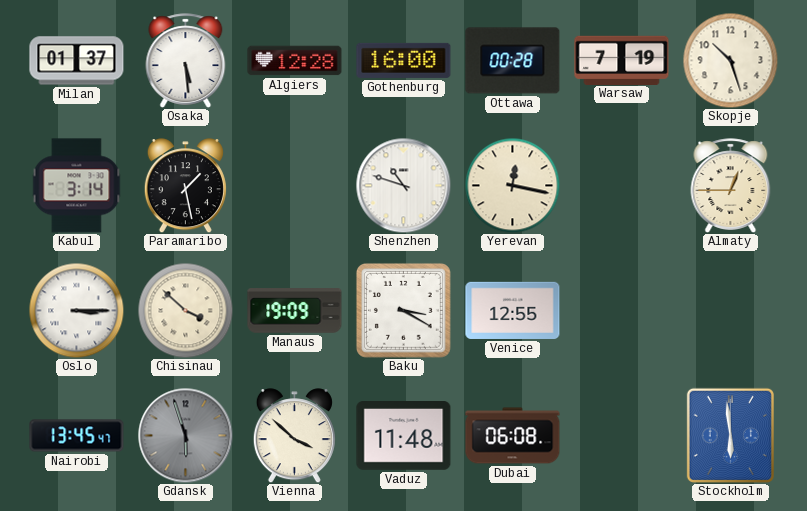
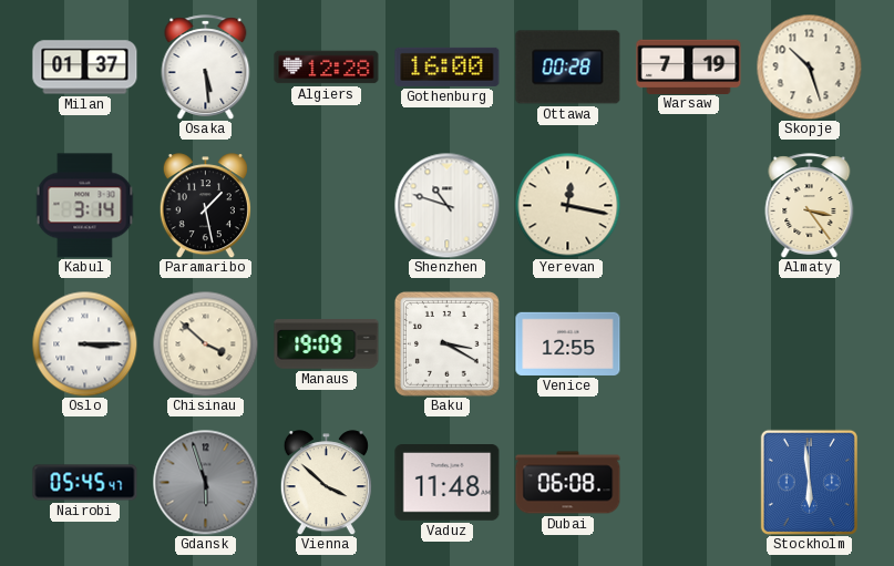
Almaty: 12:45 -> 3:24
Nairobi: 13:45 -> 05:45
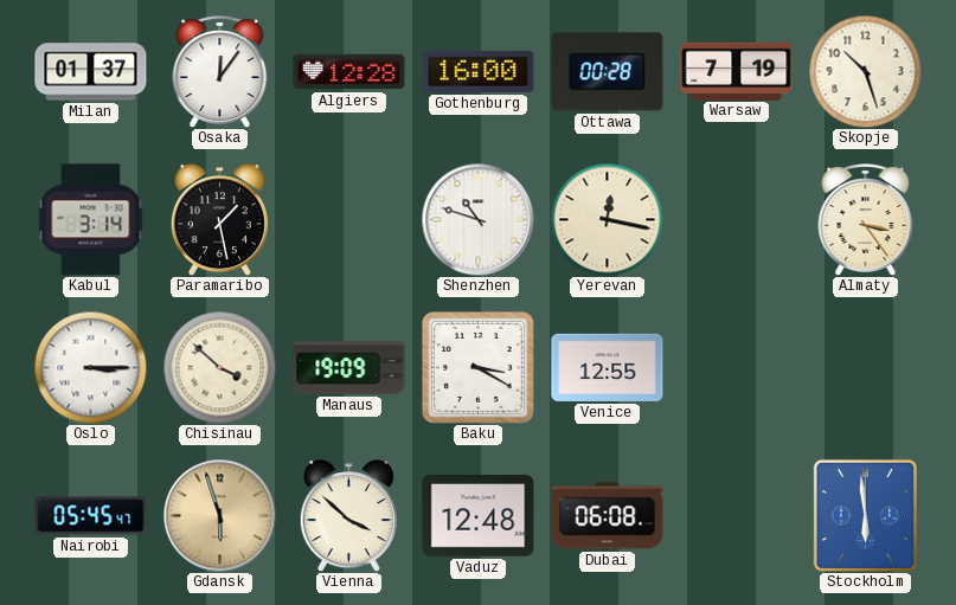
Osaka: 5:29 -> 12:06
Gdansk dial: grey -> champagne
Vaduz: 11:48 -> 12:48
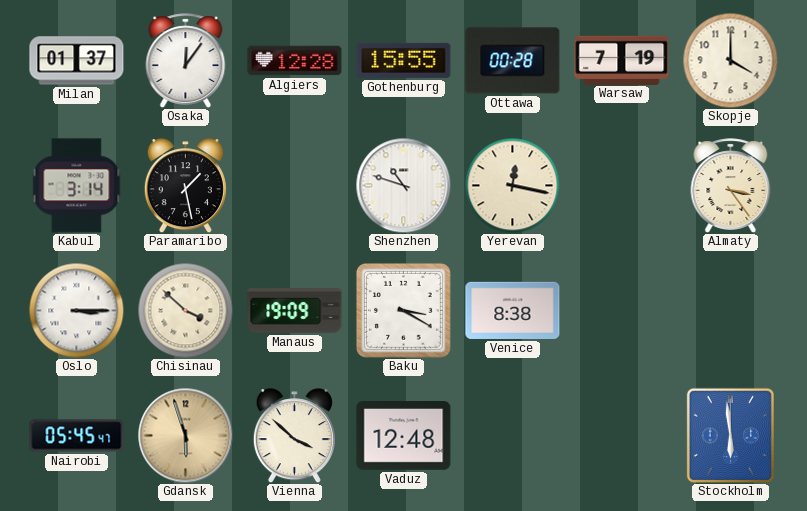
Gothenburg: 16:00 -> 15:55
Skopje: 10:27 -> 4:00
Venice: 12:55 -> 8:38
Dubai: 06:08 -> none
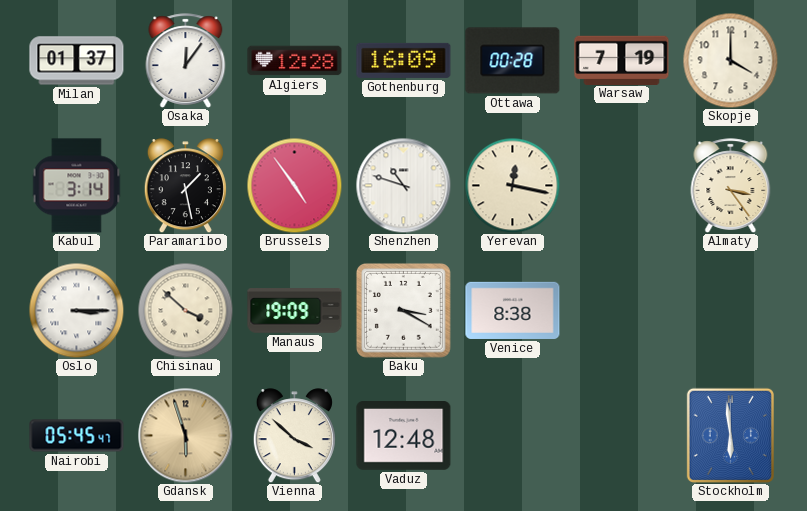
Gothenburg: 15:55 -> 16:09
Brussels: none -> 4:54
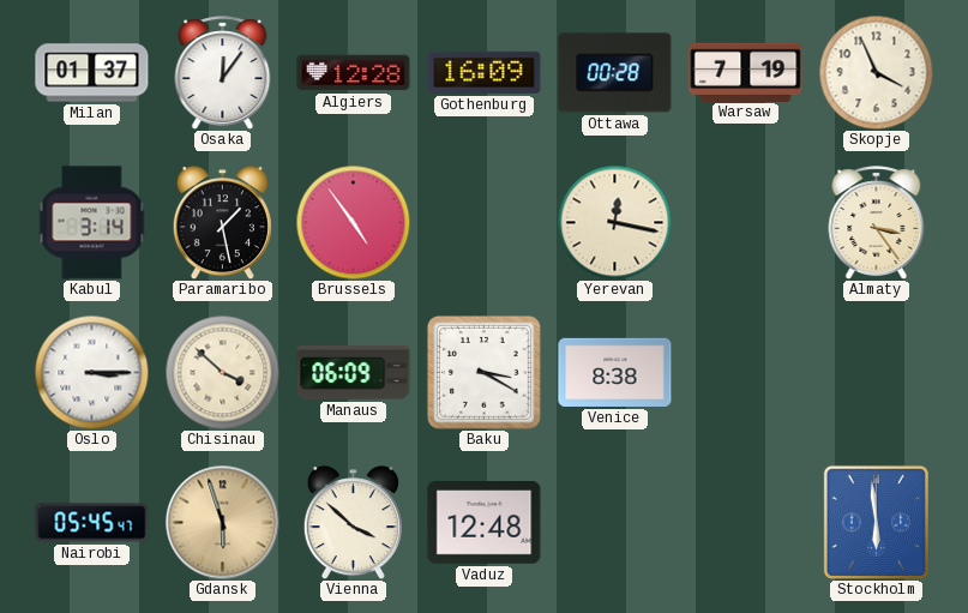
Skopje: 4:00 -> 3:56
Shenzhen: 10:48 -> none
Manaus: 19:09 -> 06:09
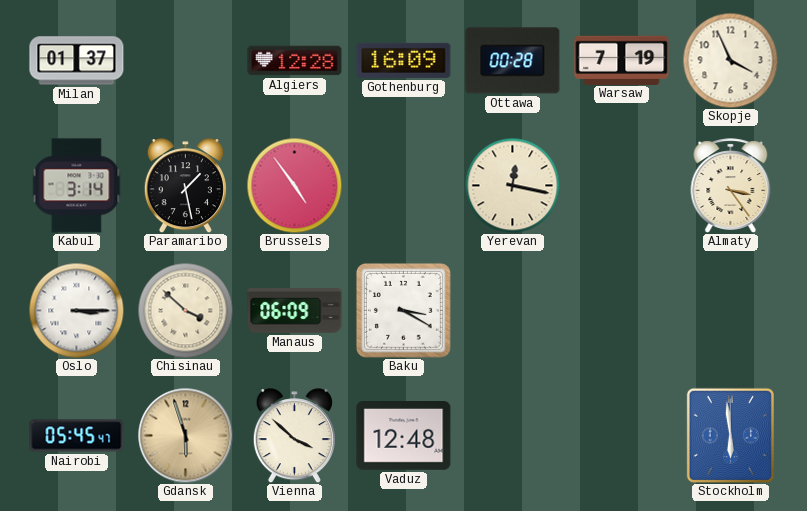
Osaka: 12:06 -> none
Venice: 8:38 -> none
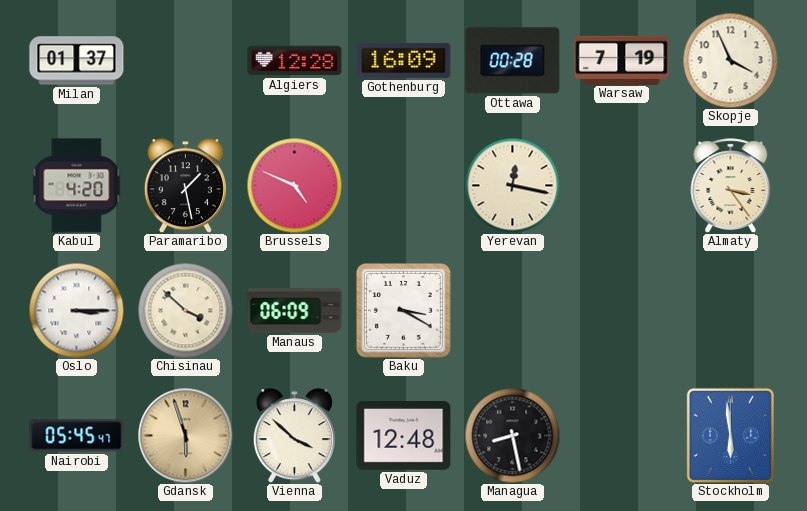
Kabul: 3:14 -> 4:20
Brussels: 4:54 -> 4:49
Managua: none -> 8:28
